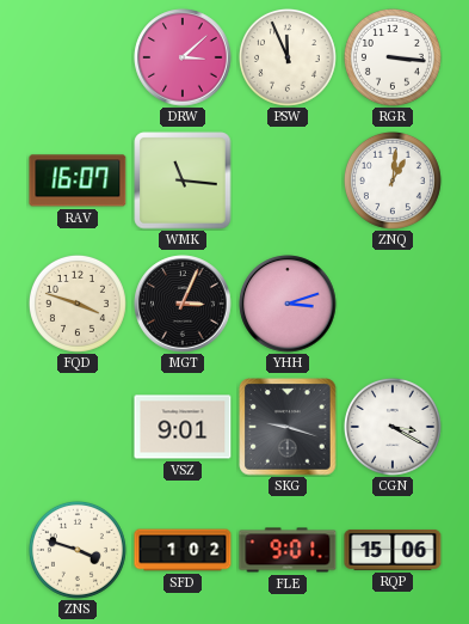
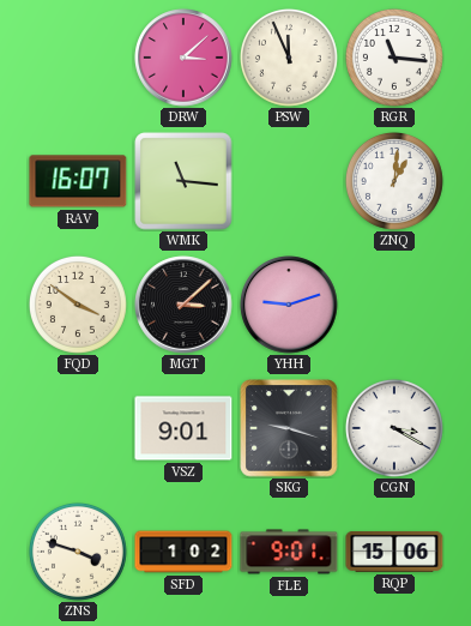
RGR: 3:16 -> 11:16
FQD: 3:48 -> 3:51
MGT: 3:04 -> 3:08
YHH: 3:12 -> 9:12
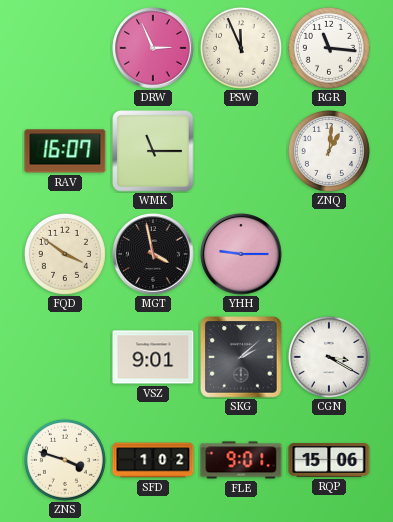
DRW: 3:08 -> 2:56
WMK: 11:16 -> 11:15
MGT: 3:08 -> 3:58
YHH: 9:12 -> 9:15
SKG: 9:18 -> 2:08
